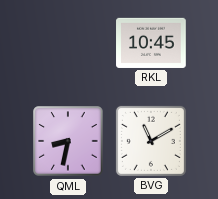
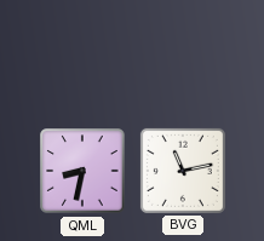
RKL: 10:45 -> none
BVG: 11:10 -> 11:13
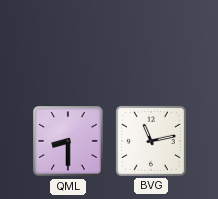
QML: 8:32 -> 8:30
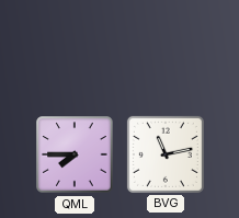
QML: 8:30 -> 7:45
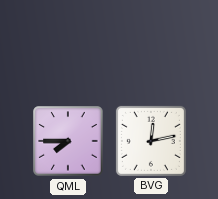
BVG: 11:13 -> 12:13
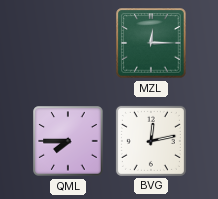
MZL: none -> 12:15
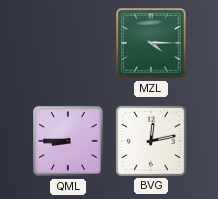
MZL: 12:15 -> 4:15
QML: 7:45 -> 8:45
